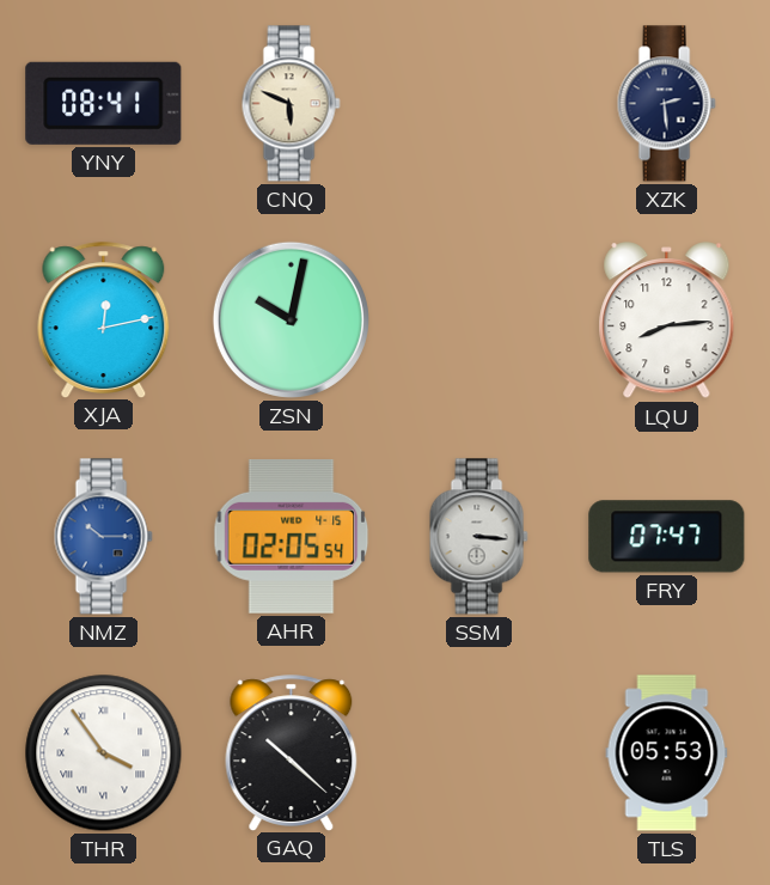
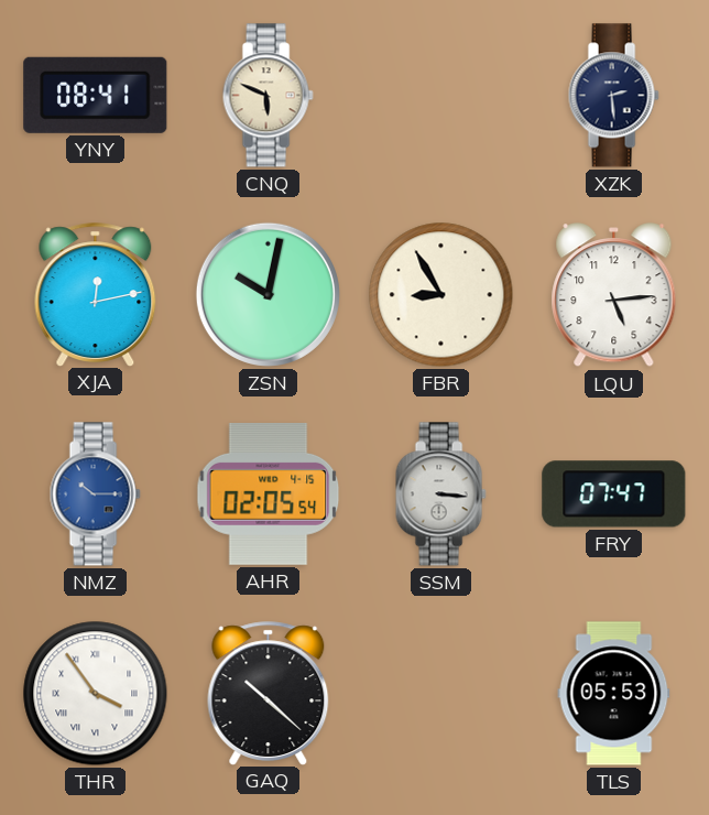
FBR: none -> 8:55
LQU: 8:14 -> 5:14
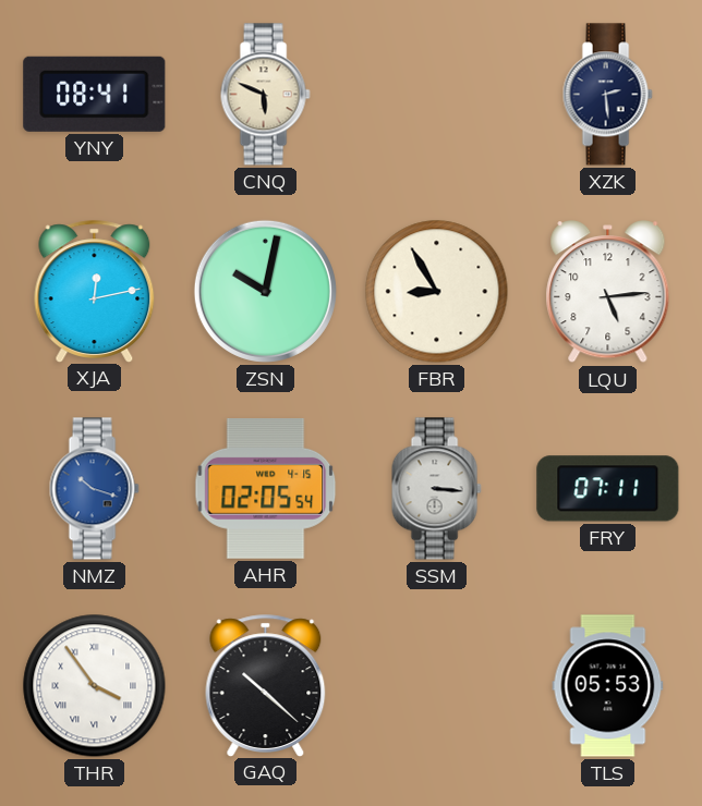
NMZ: 10:15 -> 10:18
FRY: 07:47 -> 07:11
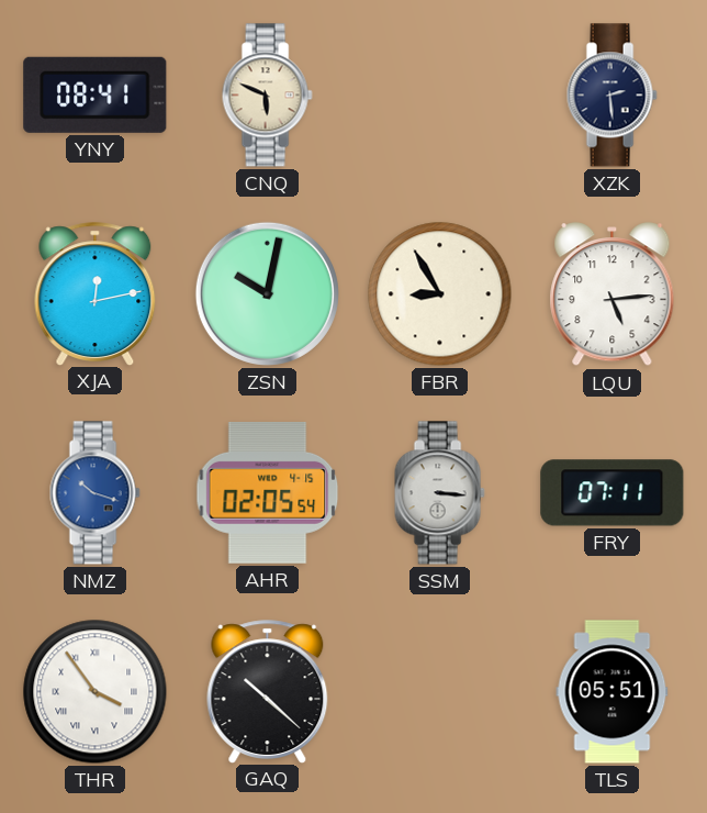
TLS: 05:53 -> 05:51
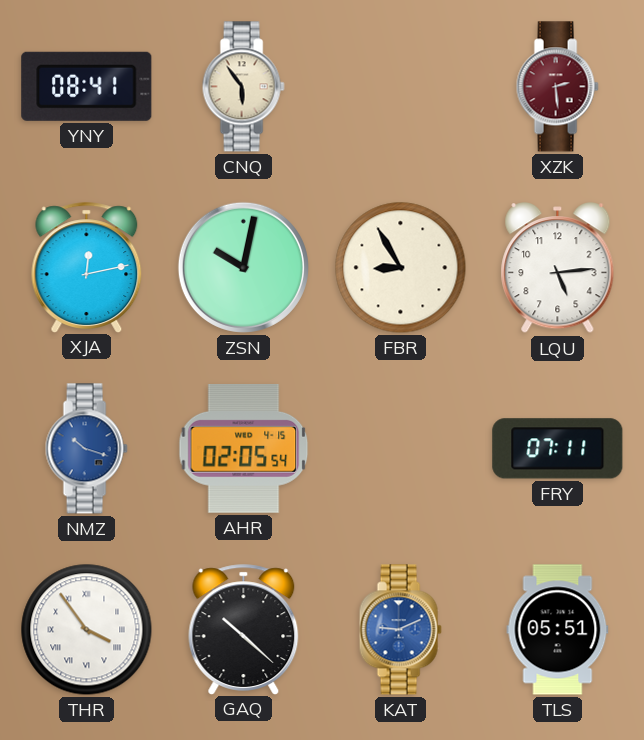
CNQ: 5:49 -> 5:54
XZK dial: navy -> burgundy
SSM: 3:16 -> none
KAT: none -> 9:11
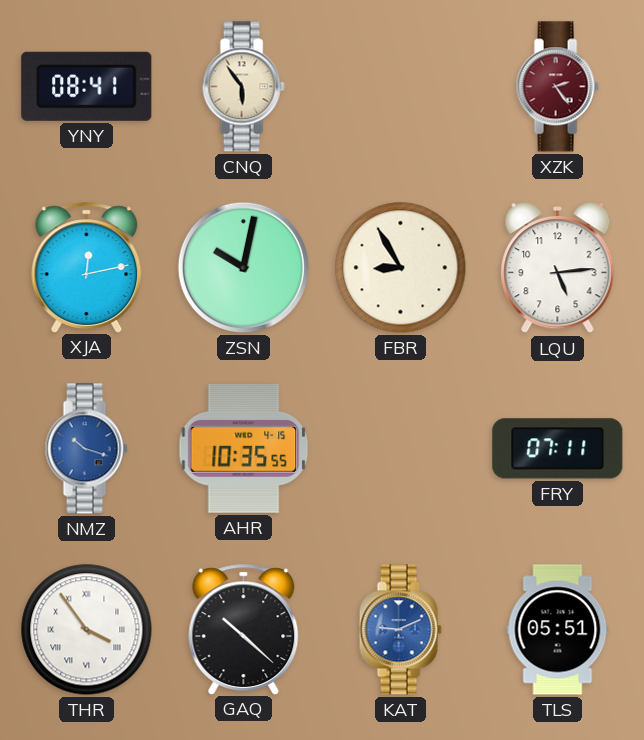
XZK: 2:29 -> 2:24
AHR: 02:05 -> 10:35
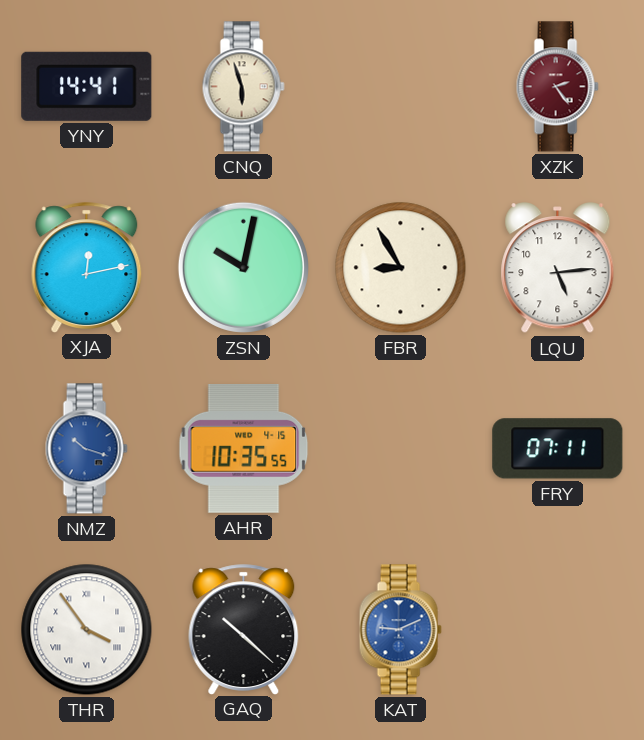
YNY: 08:41 -> 14:41
CNQ: 5:54 -> 5:57
TLS: 05:51 -> none
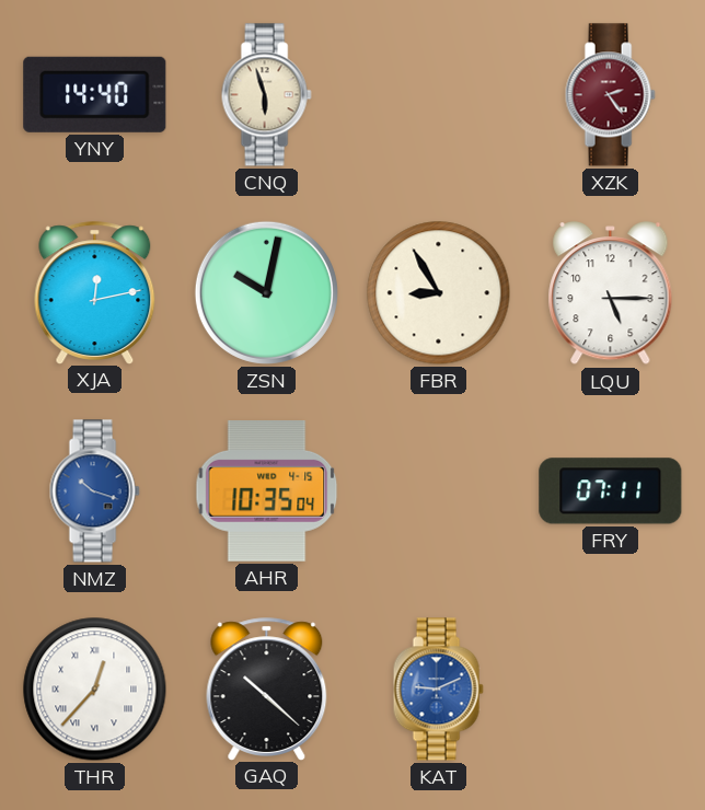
YNY: 14:41 -> 14:40
LQU: 5:14 -> 5:15
AHR: 10:35:55 -> 10:35:04
THR: 3:54 -> 12:37
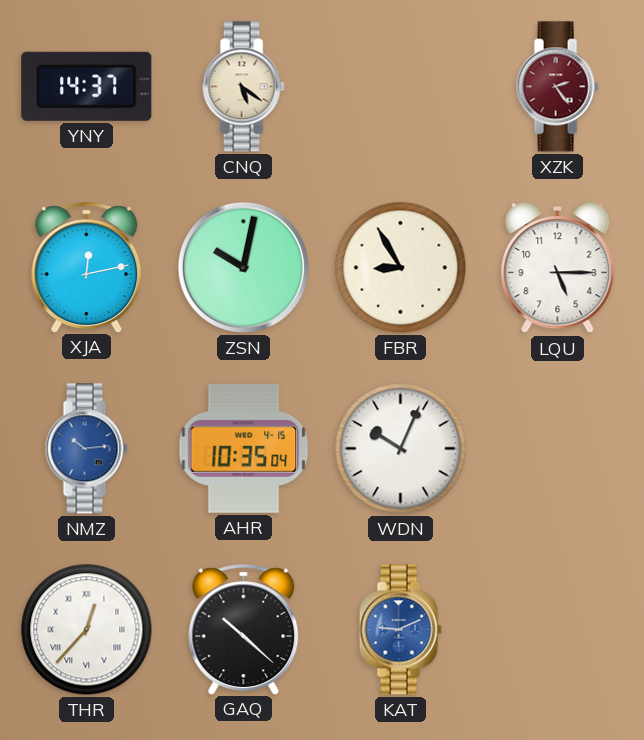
YNY: 14:40 -> 14:37
CNQ: 5:57 -> 5:21
NMZ: 10:18 -> 10:14
WDN: none -> 10:04
FRY: 07:11 -> none
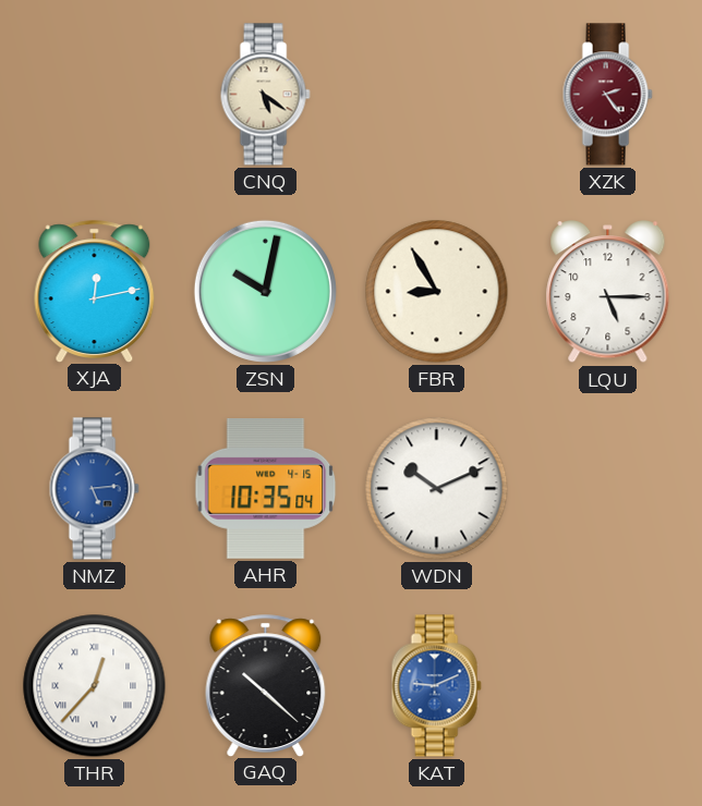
YNY: 14:37 -> none
NMZ: 10:14 -> 5:14
WDN: 10:04 -> 10:11
